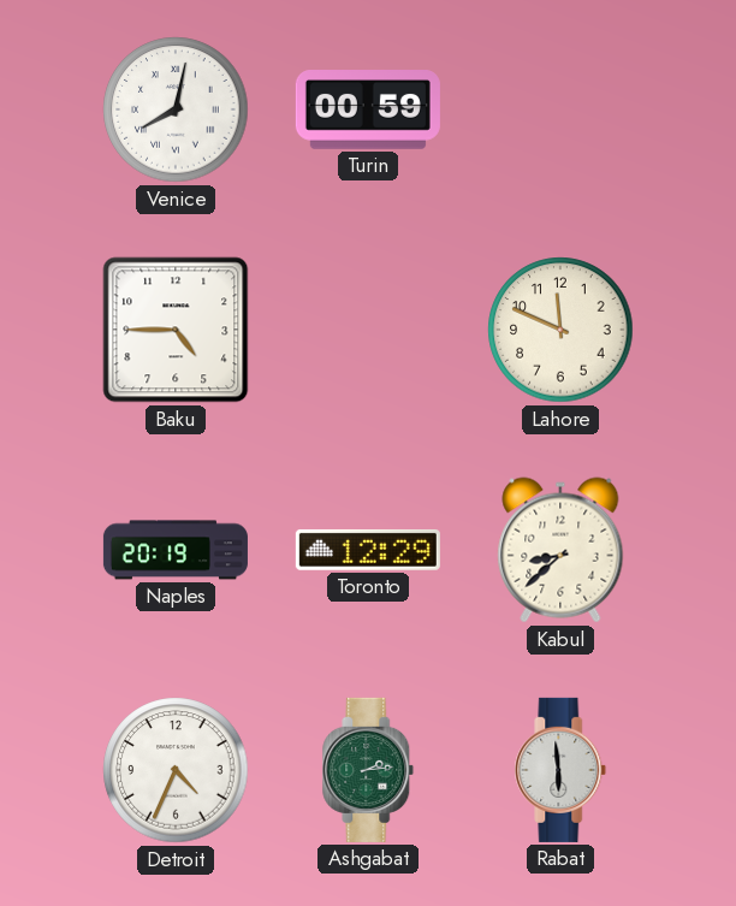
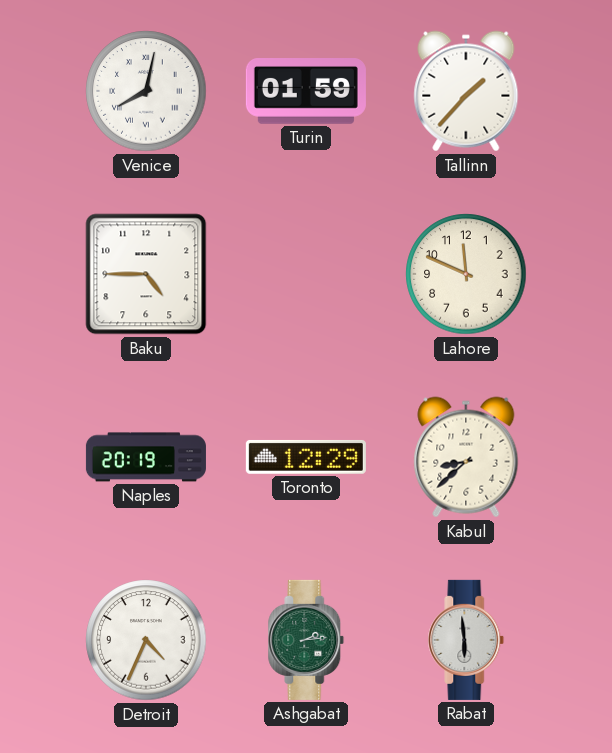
Turin: 00:59 -> 01:59
Tallinn: none -> 1:37
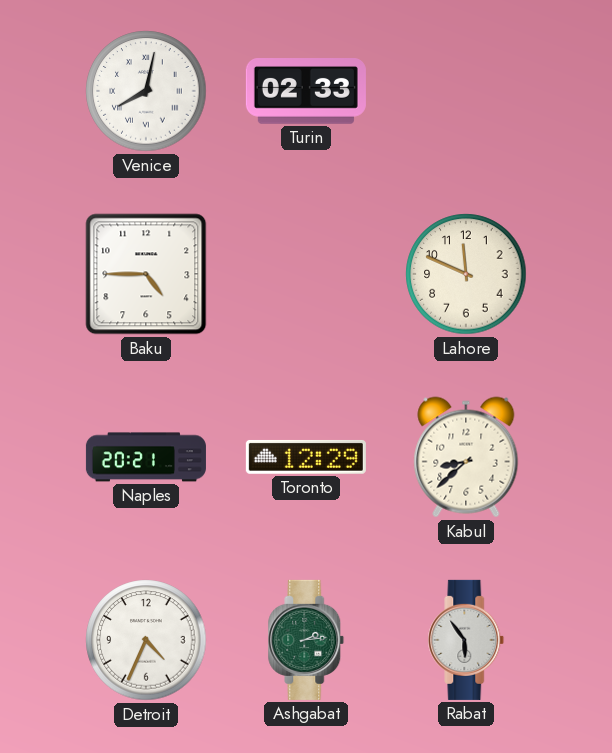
Turin: 01:59 -> 02:33
Tallinn: 1:37 -> none
Naples: 20:19 -> 20:21
Rabat: 5:59 -> 5:54
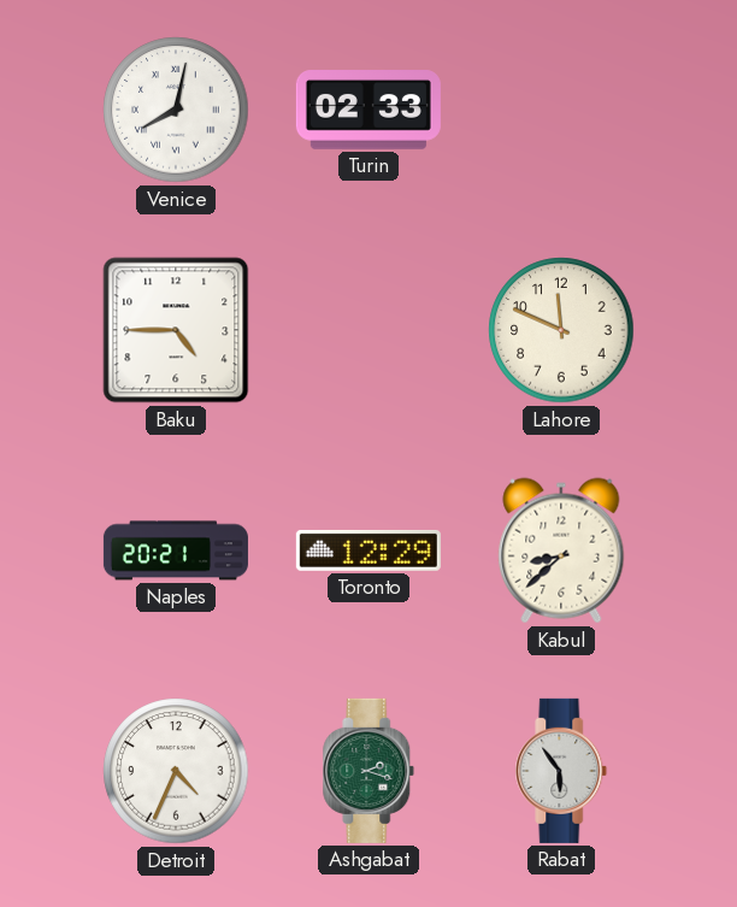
Ashgabat: 2:14 -> 2:18
